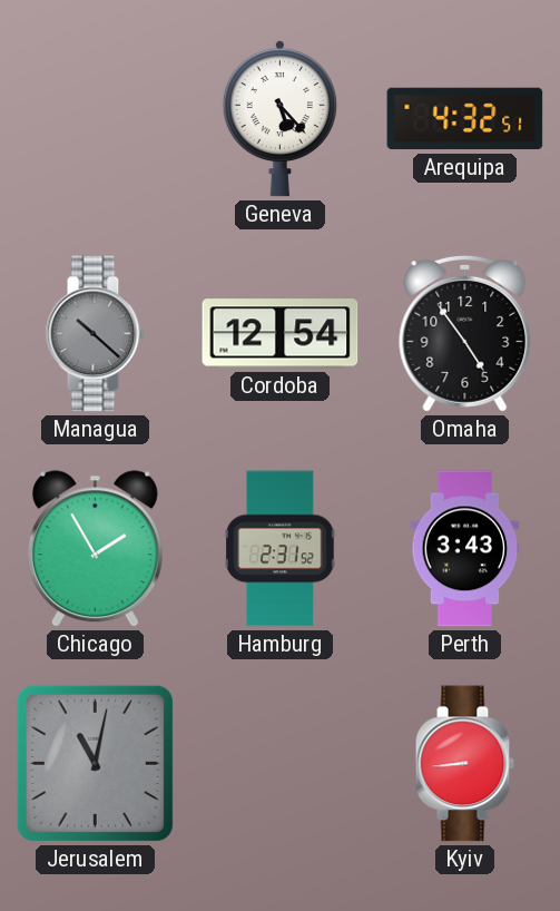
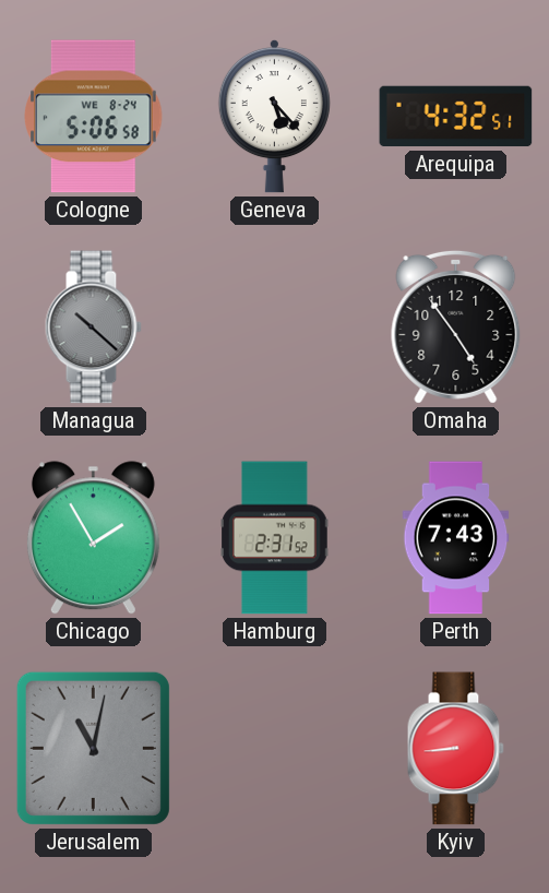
Cologne: none -> 5:06
Cordoba: 12:54 -> none
Perth: 3:43 -> 7:43
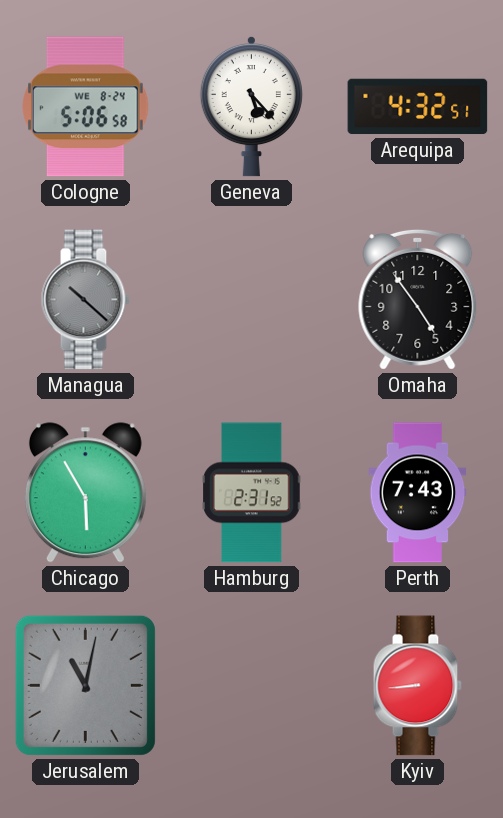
Chicago: 1:55 -> 5:55
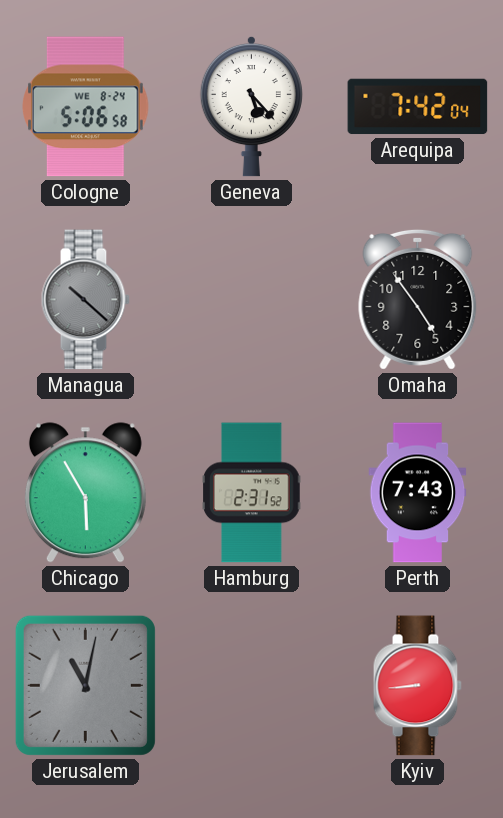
Arequipa: 4:32 -> 7:42
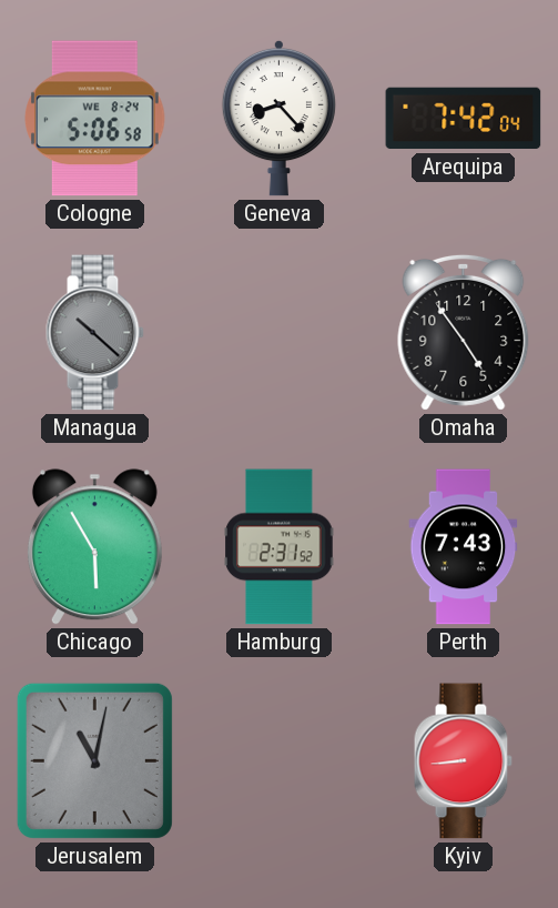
Geneva: 5:23 -> 8:23
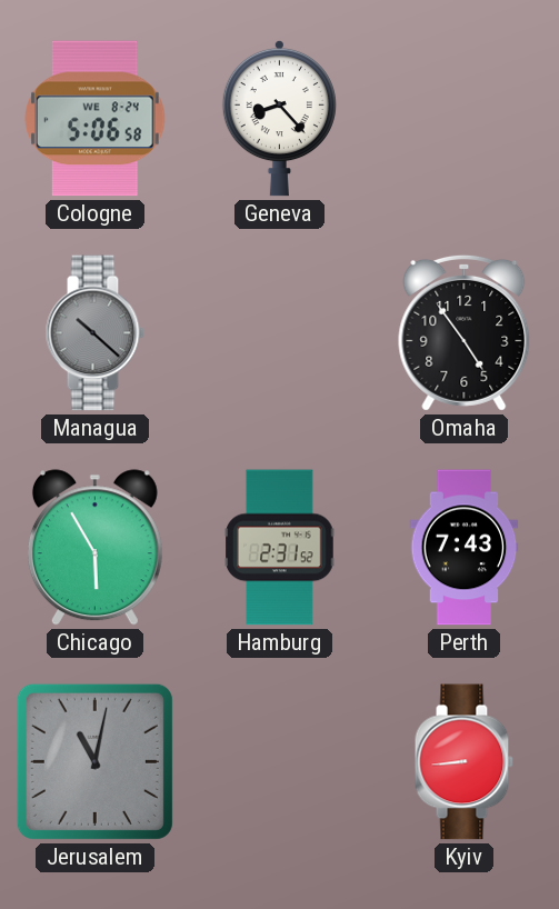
Arequipa: 7:42 -> none
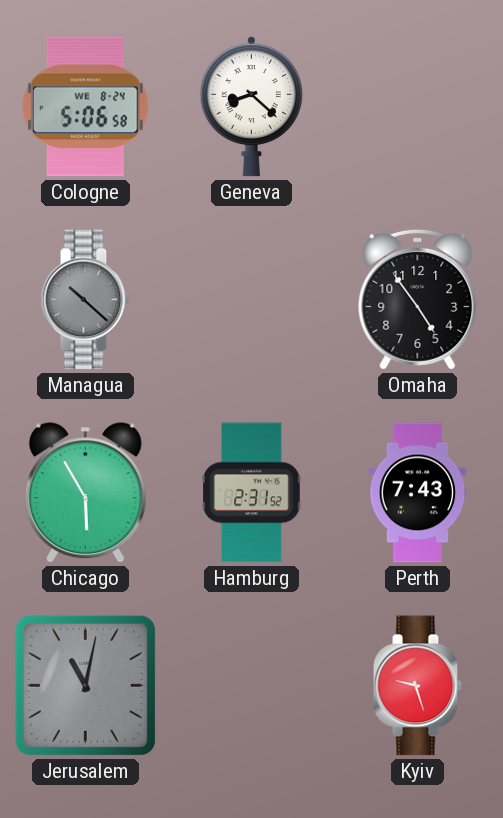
Geneva: 8:23 -> 8:22
Kyiv: 8:44 -> 9:27
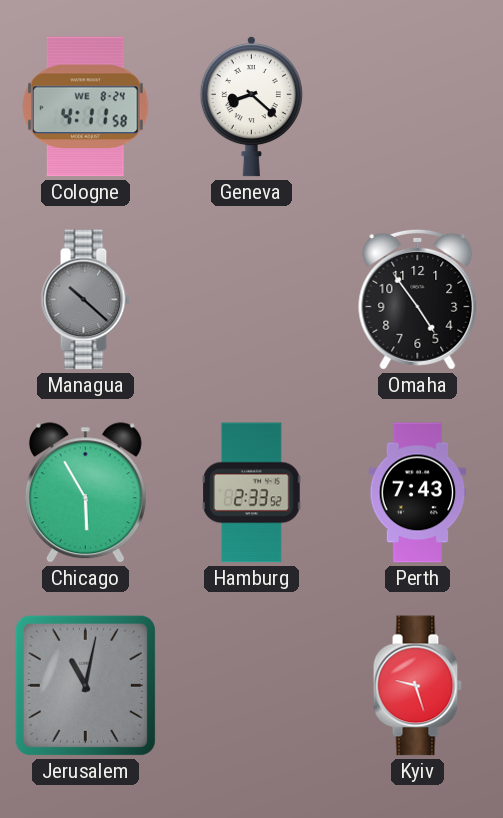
Cologne: 5:06 -> 4:11
Hamburg: 2:31 -> 2:33
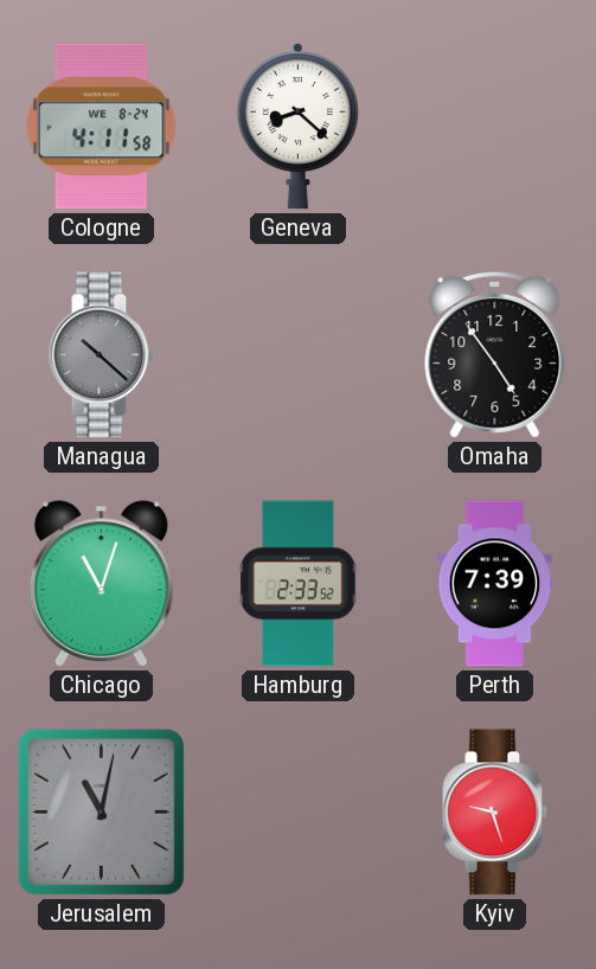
Chicago: 5:55 -> 11:03
Perth: 7:43 -> 7:39
